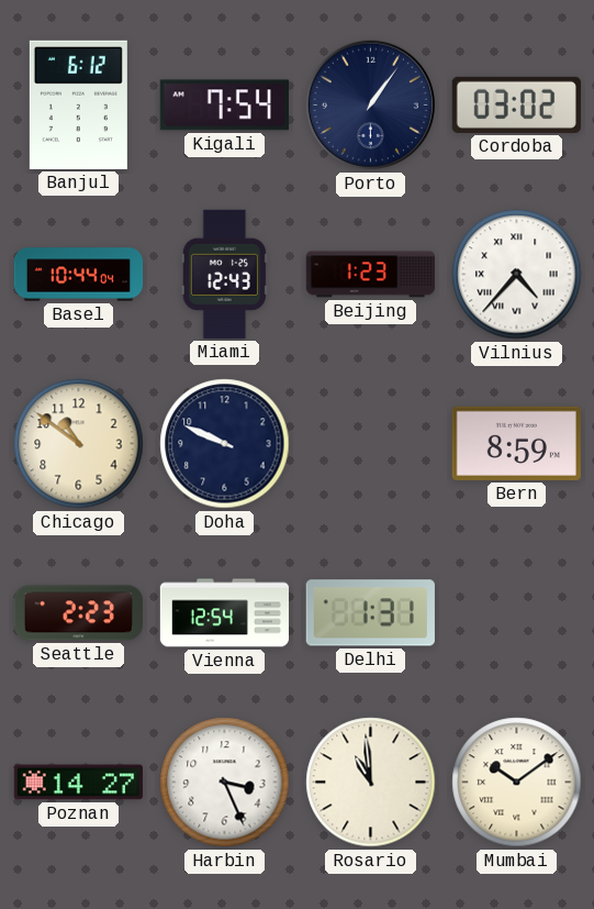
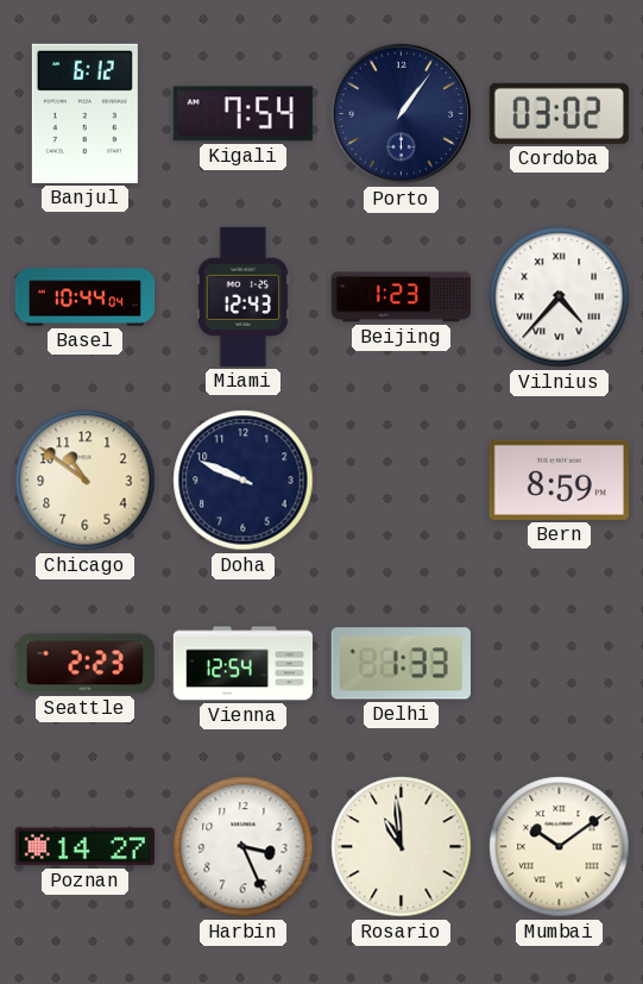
Delhi: 1:31 -> 1:33
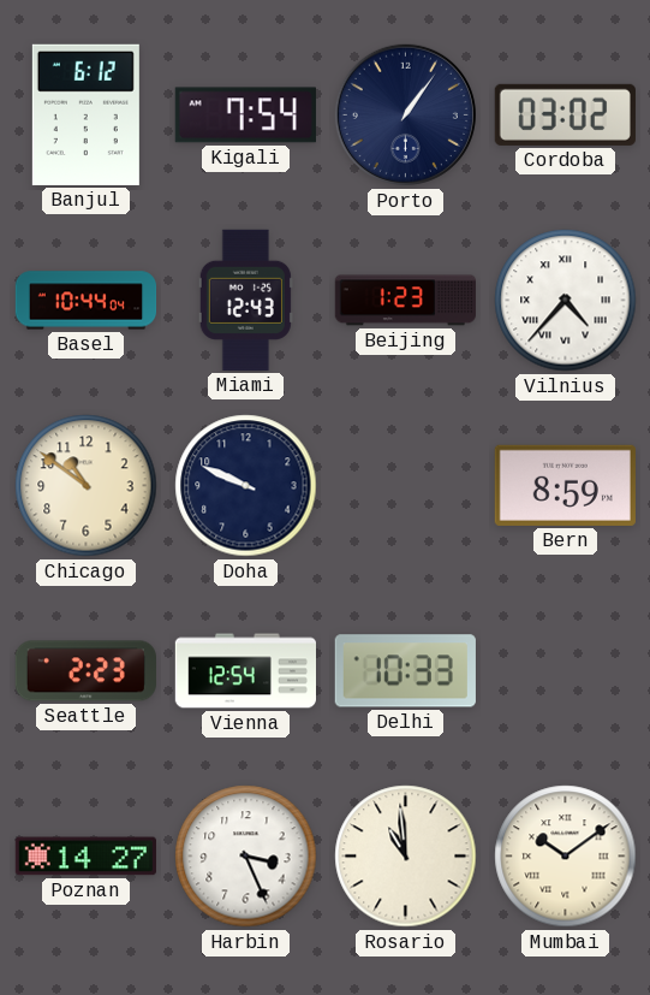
Delhi: 1:33 -> 10:33
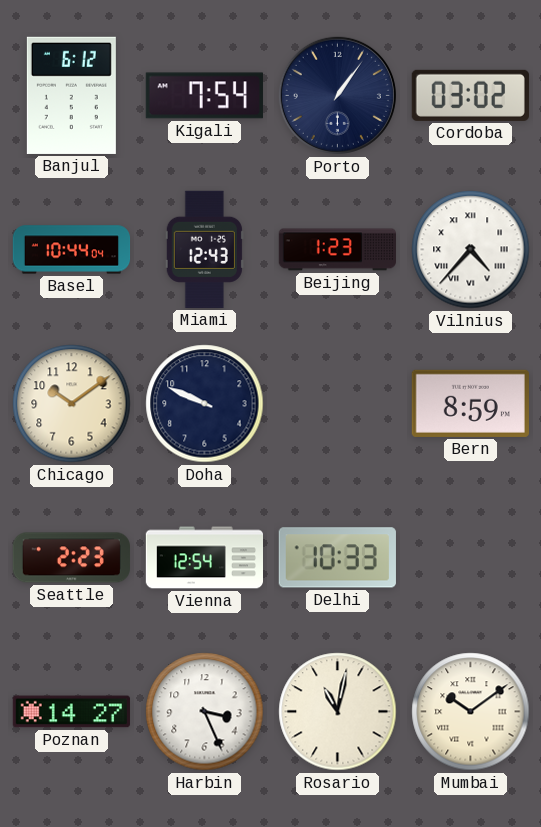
Chicago: 10:51 -> 10:09
Rosario: 10:59 -> 11:02
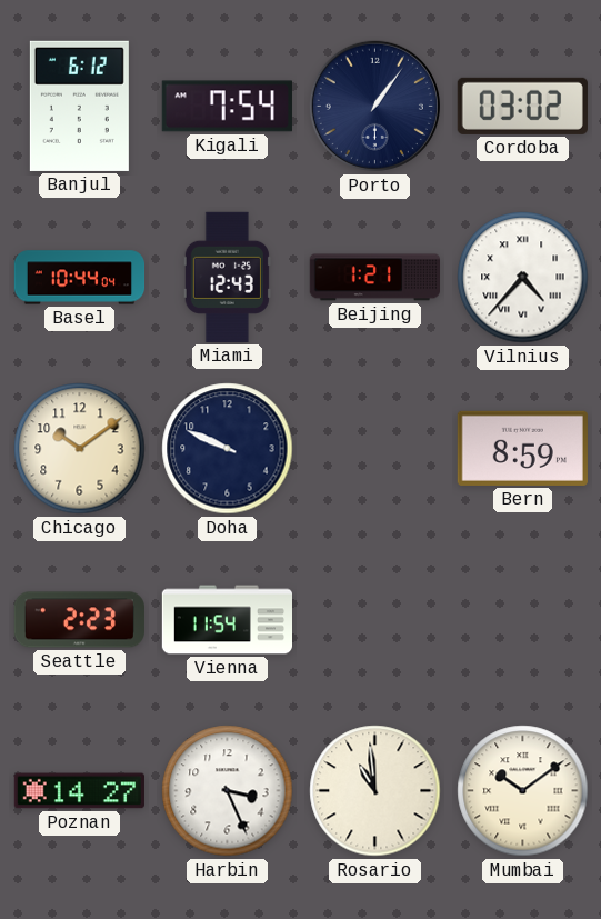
Beijing: 1:23 -> 1:21
Vienna: 12:54 -> 11:54
Delhi: 10:33 -> none
Rosario: 11:02 -> 10:59
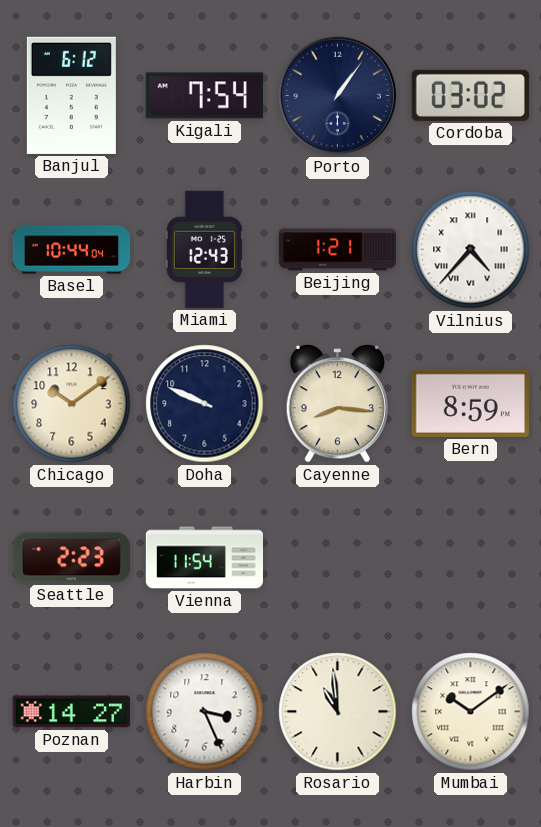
Cayenne: none -> 8:16
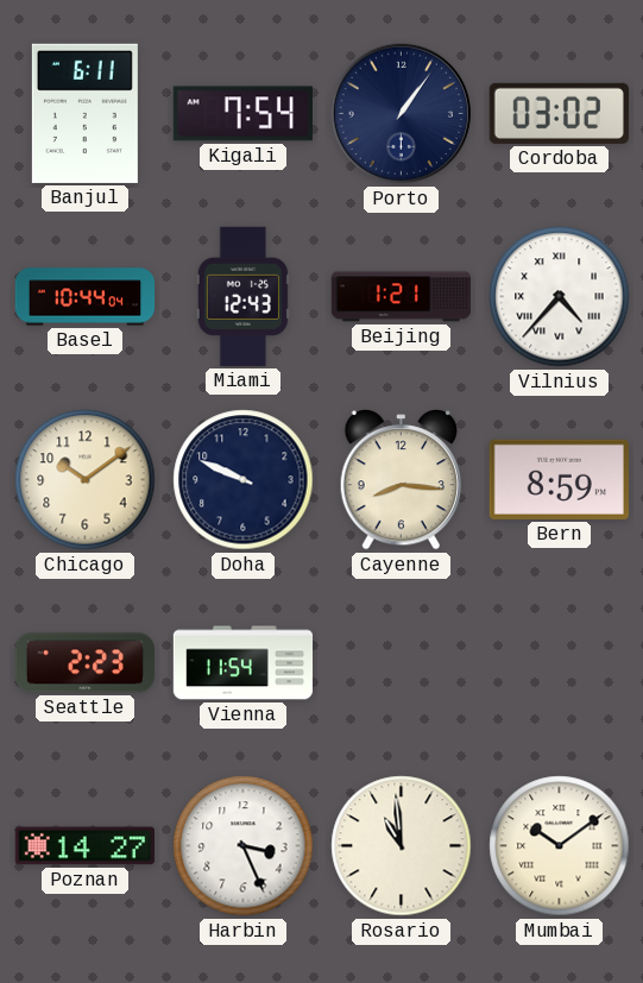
Banjul: 6:12 -> 6:11
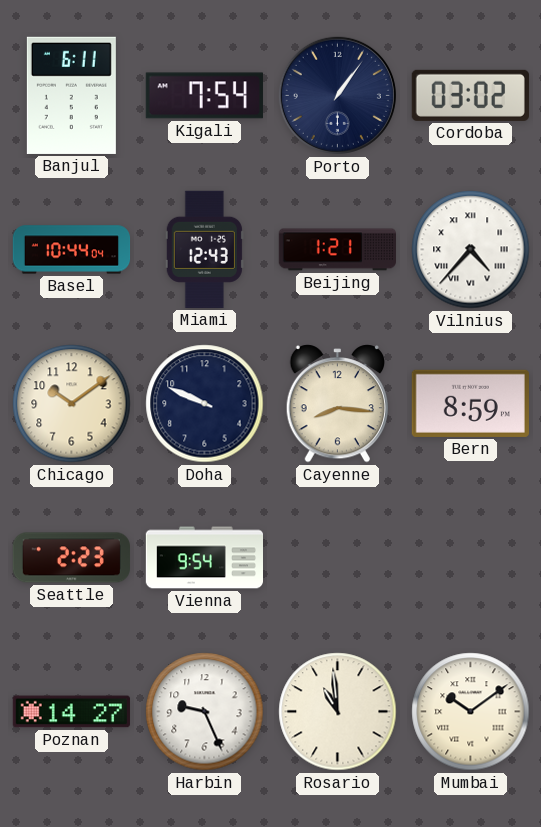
Vienna: 11:54 -> 9:54
Harbin: 3:26 -> 9:26
